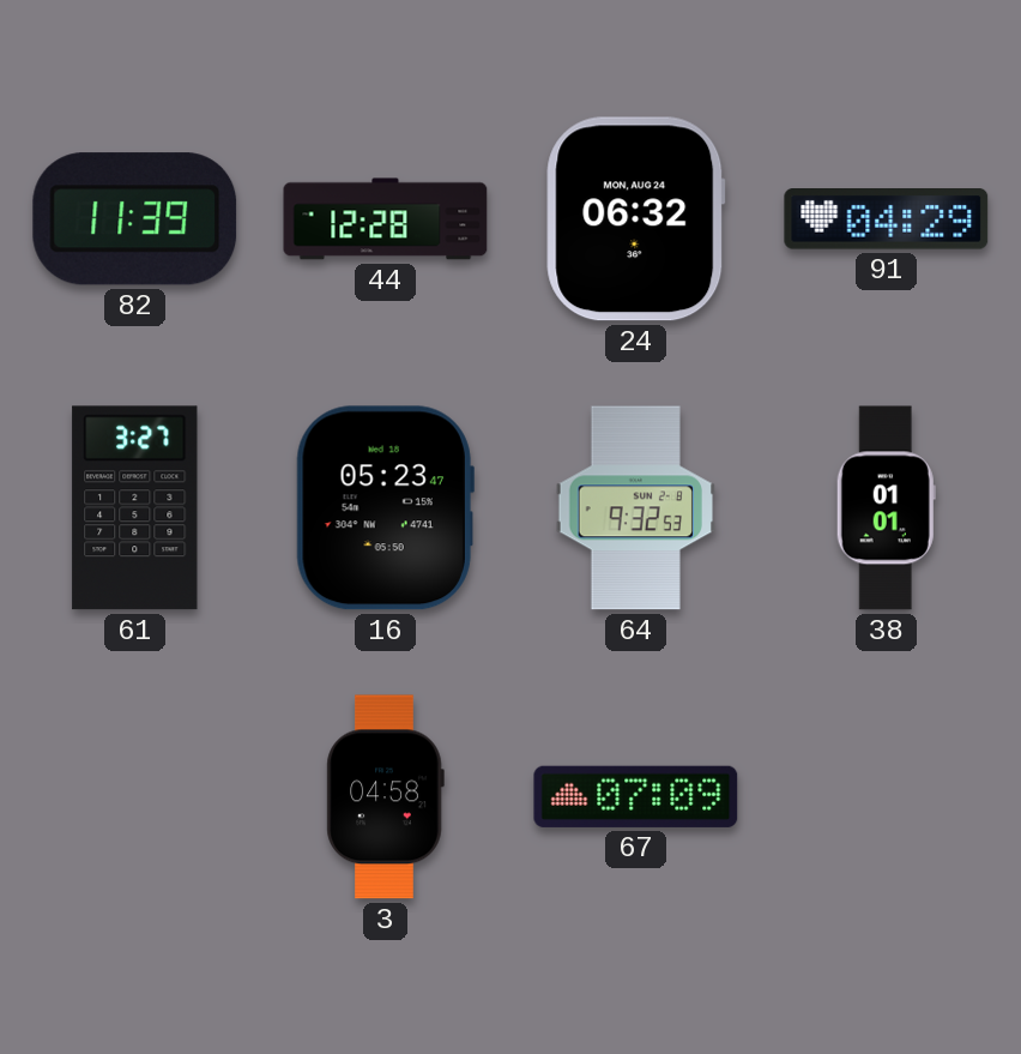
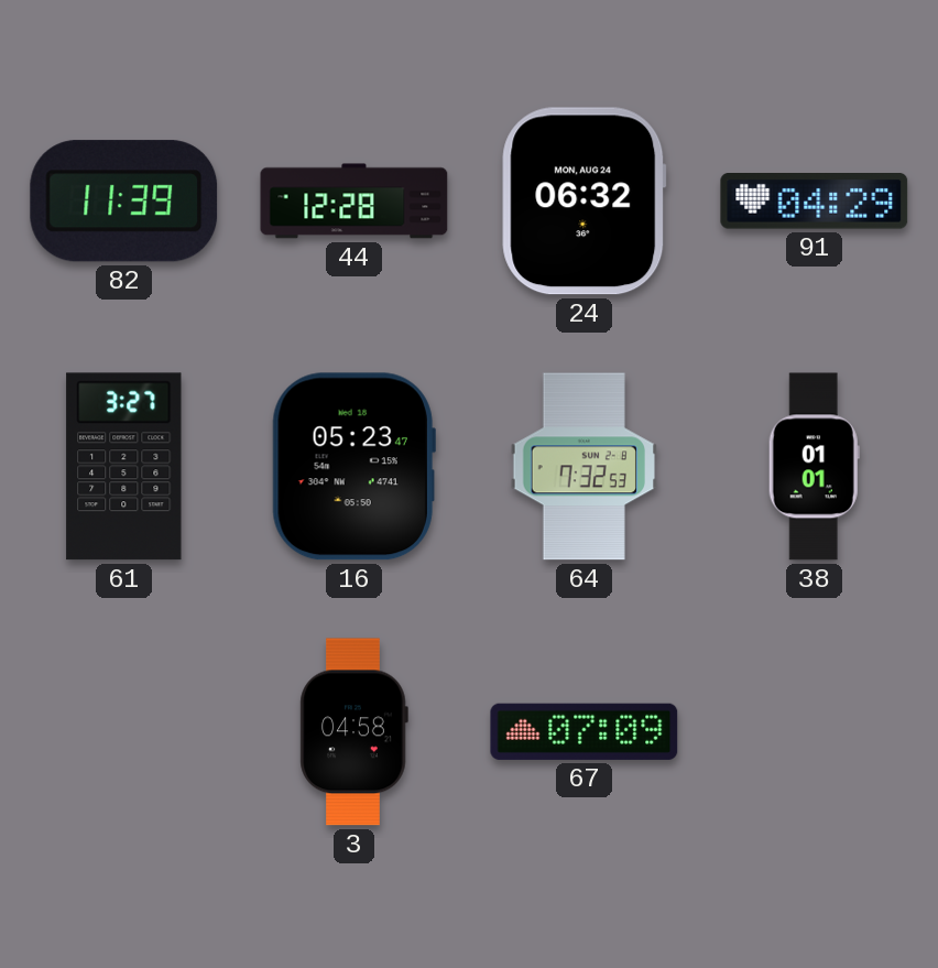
64: 9:32 -> 7:32
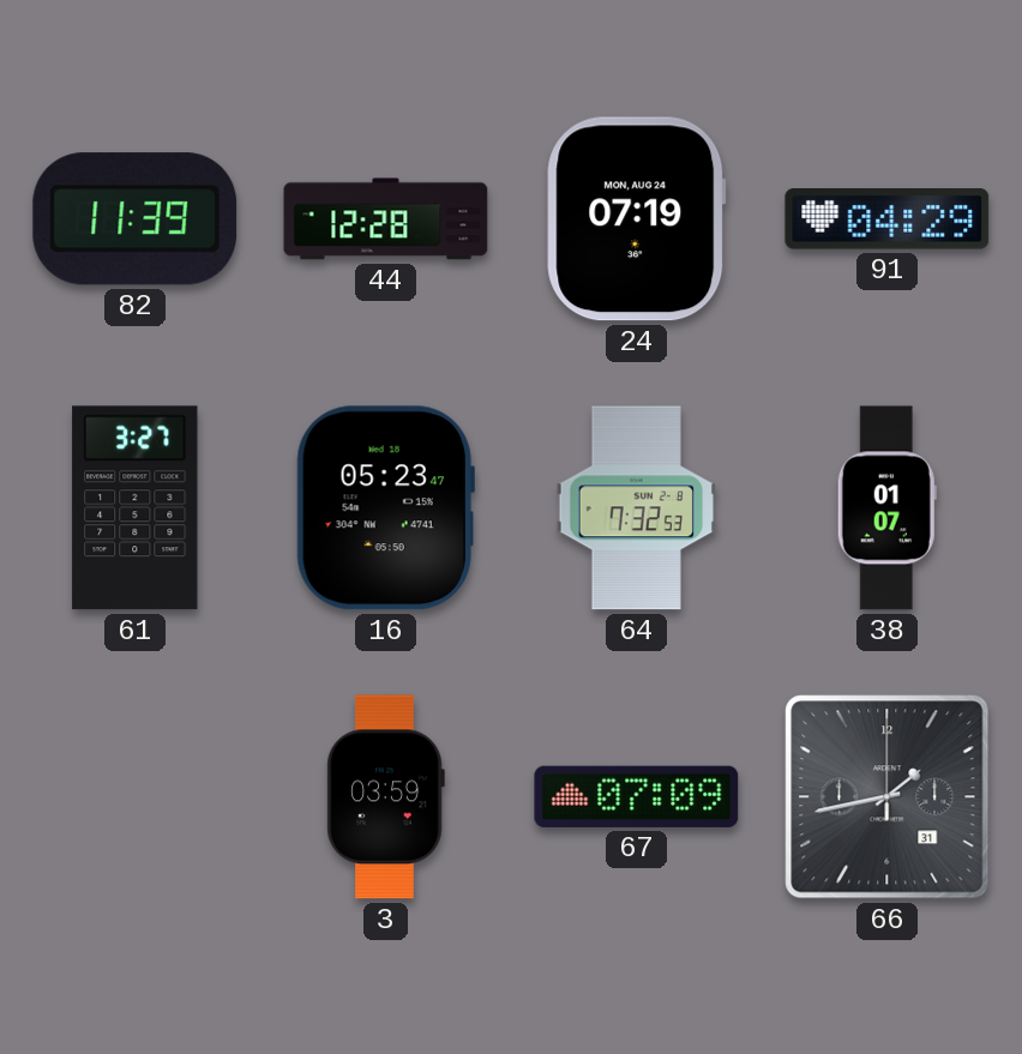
24: 06:32 -> 07:19
38: 01:01 -> 01:07
3: 04:58 -> 03:59
66: none -> 1:43
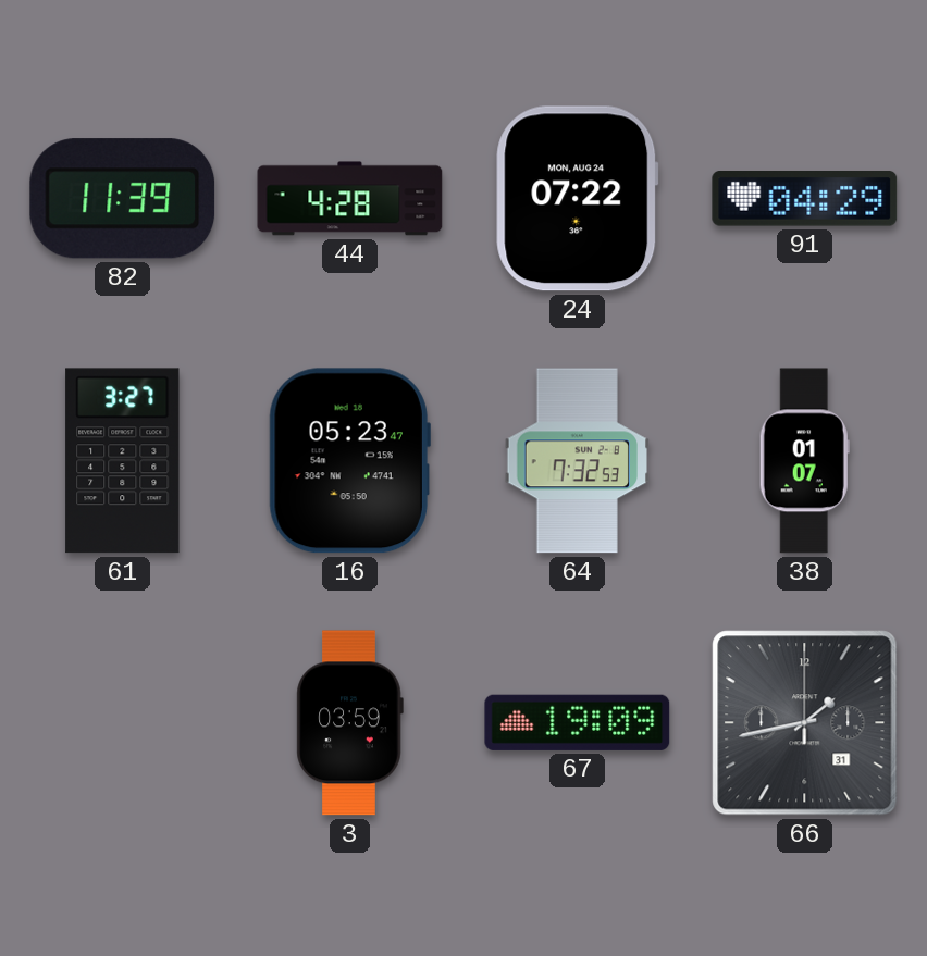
44: 12:28 -> 4:28
24: 07:19 -> 07:22
67: 07:09 -> 19:09
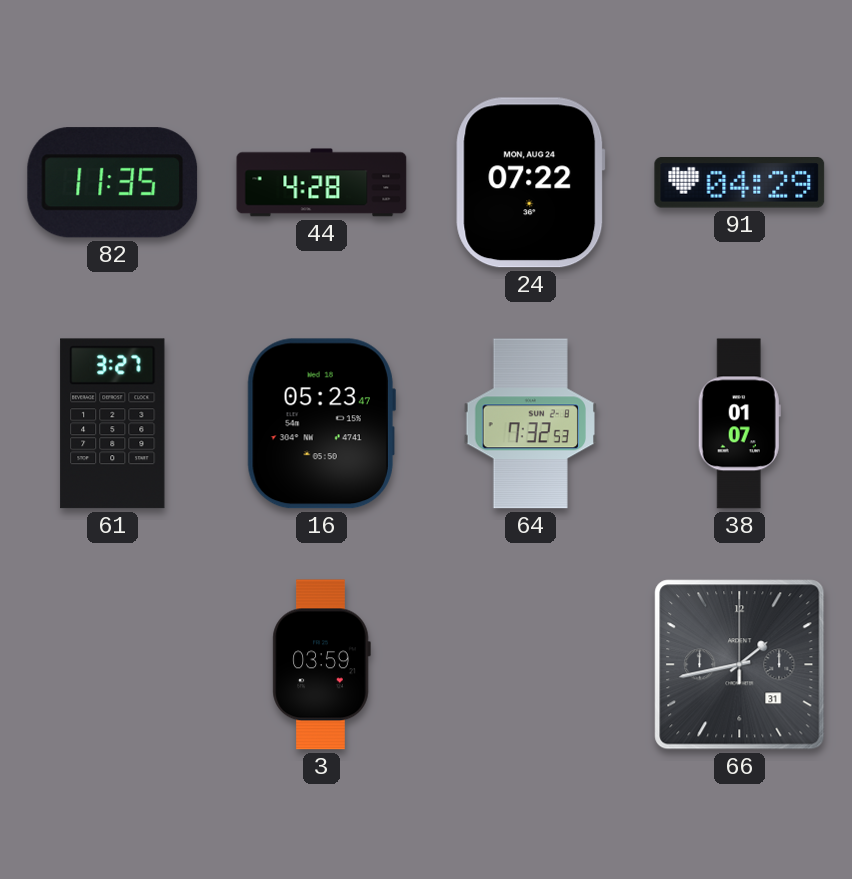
82: 11:39 -> 11:35
67: 19:09 -> none
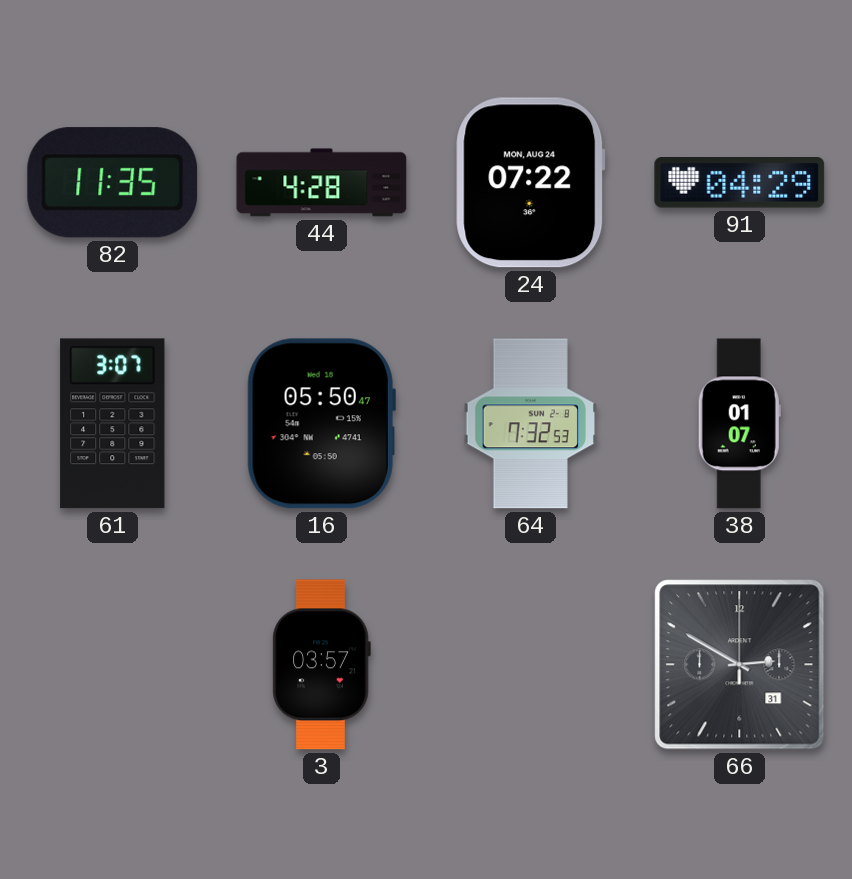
61: 3:27 -> 3:07
16: 05:23 -> 05:50
3: 03:59 -> 03:57
66: 1:43 -> 2:50
